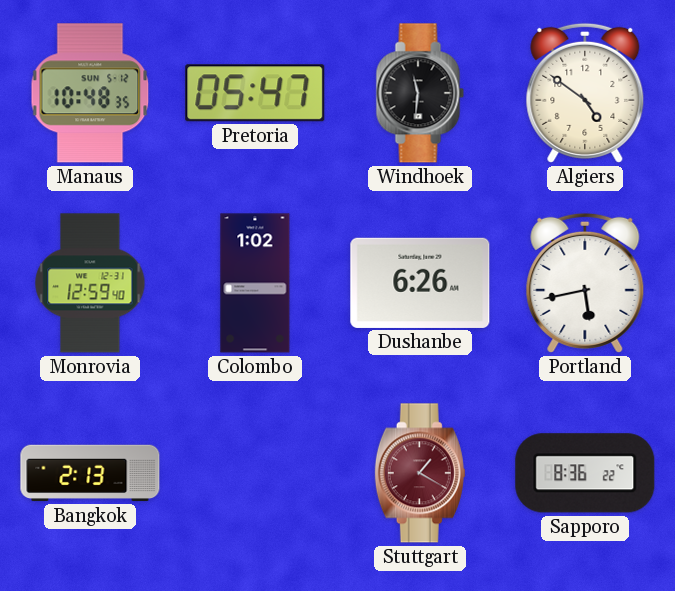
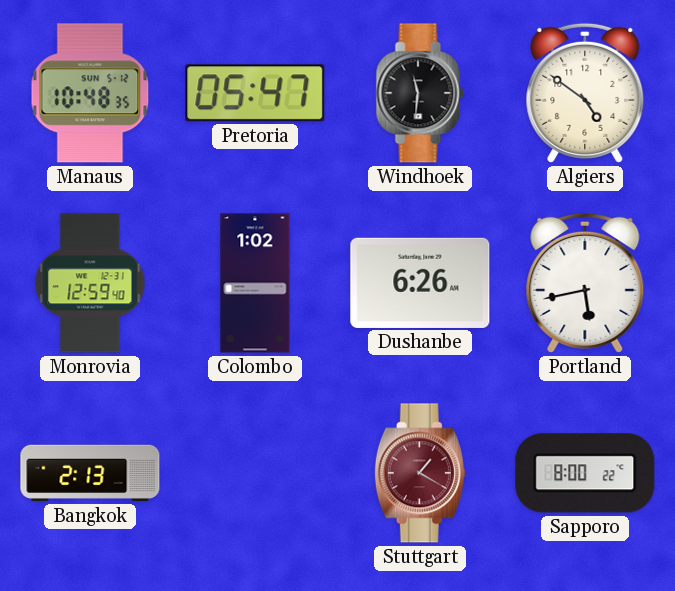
Sapporo: 8:36 -> 8:00
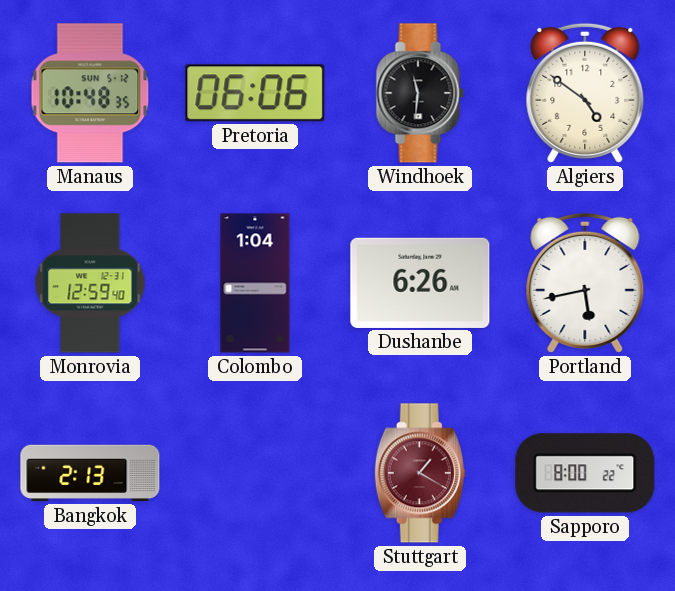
Pretoria: 05:47 -> 06:06
Colombo: 1:02 -> 1:04
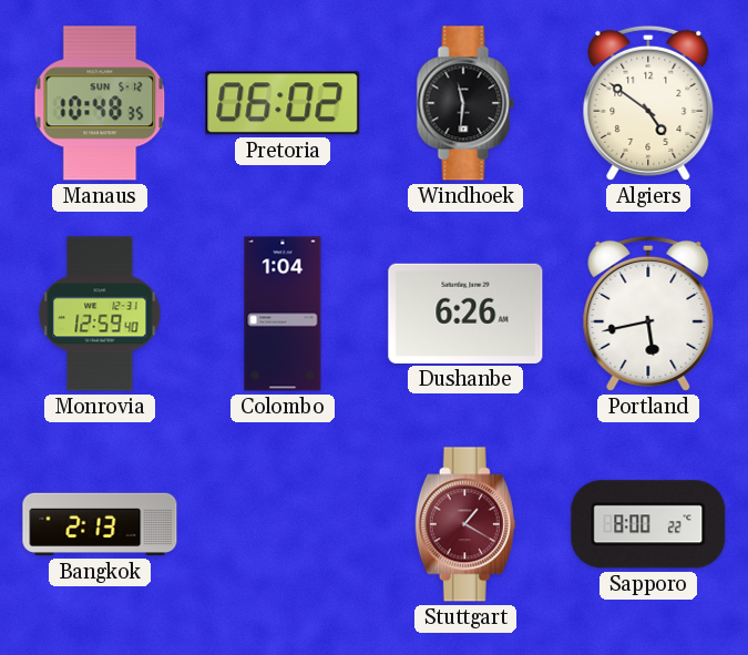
Pretoria: 06:06 -> 06:02
